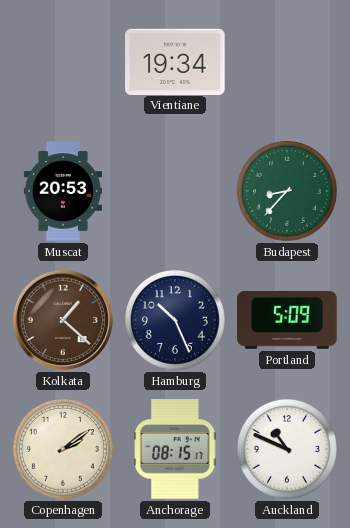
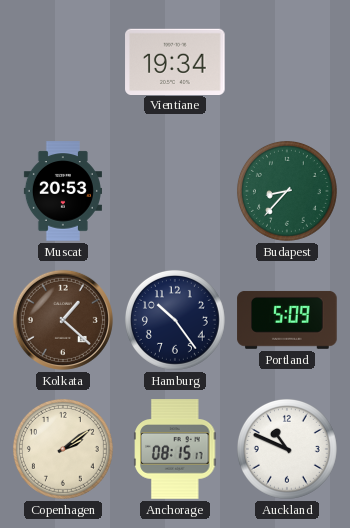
Hamburg: 10:26 -> 10:24
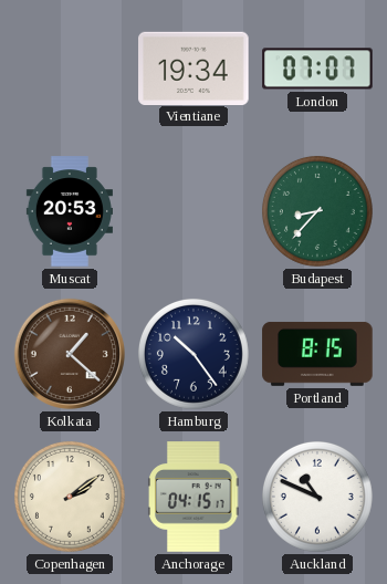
London: none -> 07:07
Portland: 5:09 -> 8:15
Anchorage: 08:15 -> 04:15
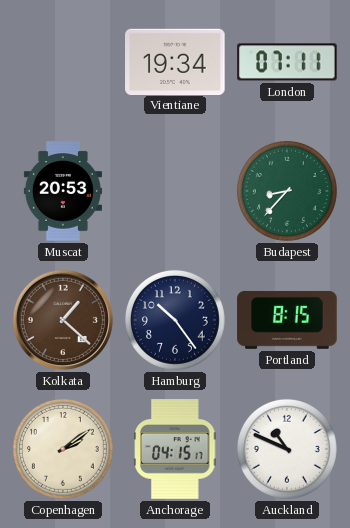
London: 07:07 -> 07:11
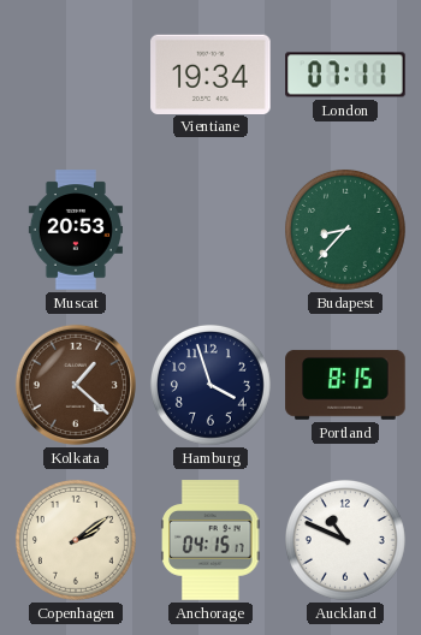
Hamburg: 10:24 -> 3:57
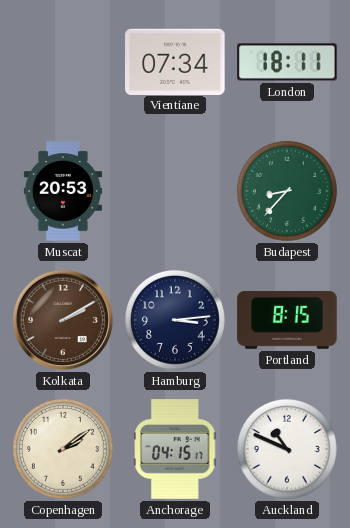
Vientiane: 19:34 -> 07:34
London: 07:11 -> 18:11
Kolkata: 1:22 -> 2:10
Hamburg: 3:57 -> 3:14
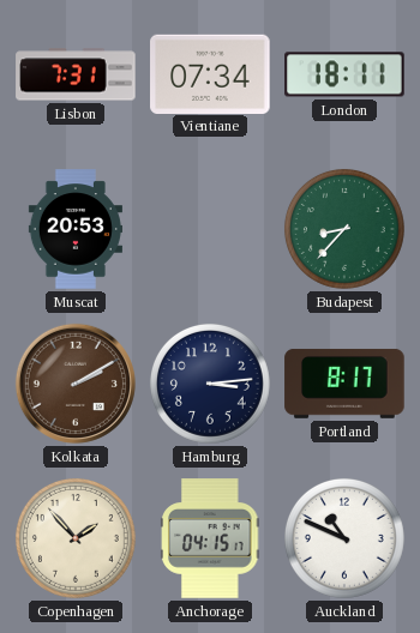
Lisbon: none -> 7:31
Portland: 8:15 -> 8:17
Copenhagen: 2:09 -> 1:53
